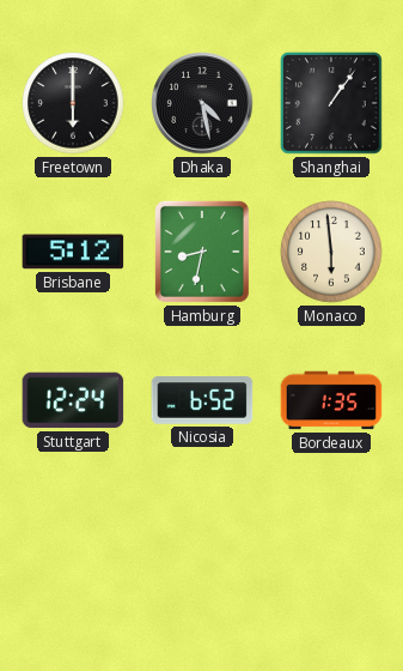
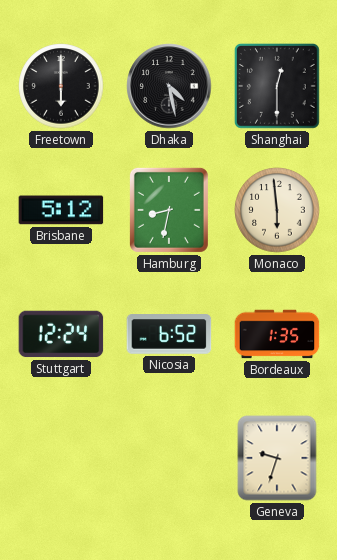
Shanghai: 1:06 -> 12:30
Geneva: none -> 9:33
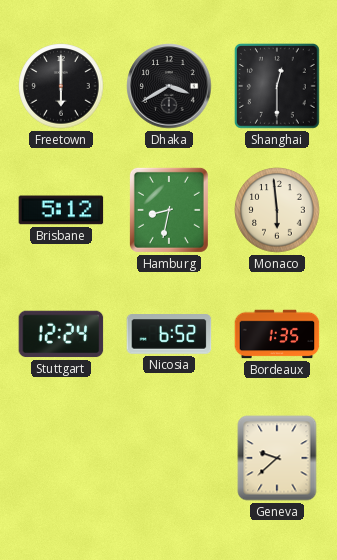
Dhaka: 4:28 -> 3:40
Geneva: 9:33 -> 9:38
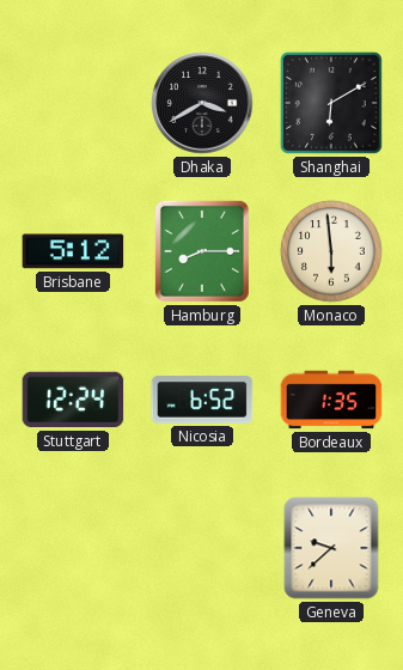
Freetown: 6:00 -> none
Shanghai: 12:30 -> 6:10
Hamburg: 8:32 -> 8:15
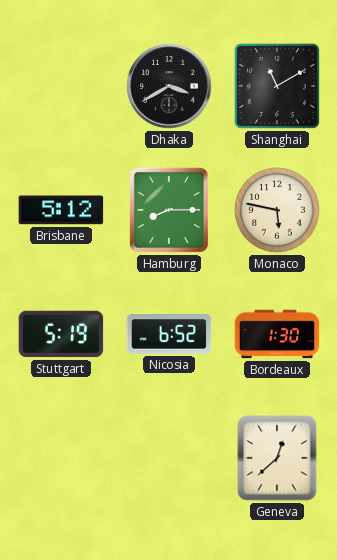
Shanghai: 6:10 -> 11:10
Monaco: 5:59 -> 5:47
Stuttgart: 12:24 -> 5:19
Bordeaux: 1:35 -> 1:30
Geneva: 9:38 -> 12:38
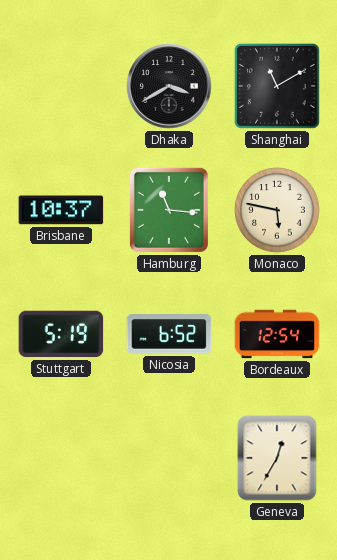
Brisbane: 5:12 -> 10:37
Hamburg: 8:15 -> 11:16
Bordeaux: 1:30 -> 12:54
Geneva: 12:38 -> 12:35
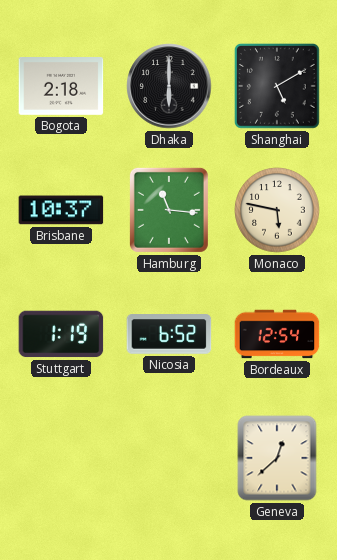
Bogota: none -> 2:18
Dhaka: 3:40 -> 6:00
Shanghai: 11:10 -> 5:10
Stuttgart: 5:19 -> 1:19
Geneva: 12:35 -> 12:38
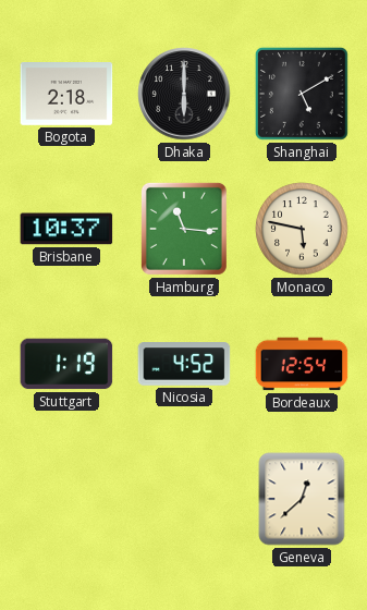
Nicosia: 6:52 -> 4:52
